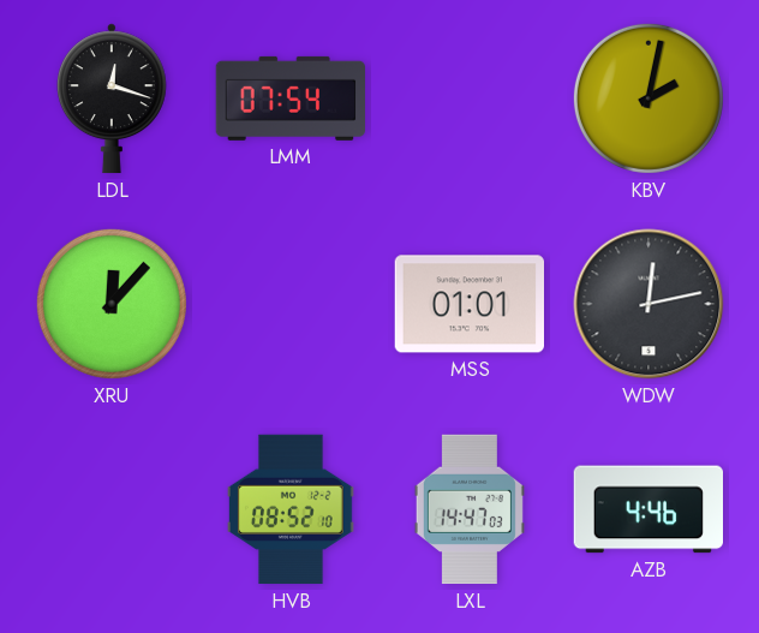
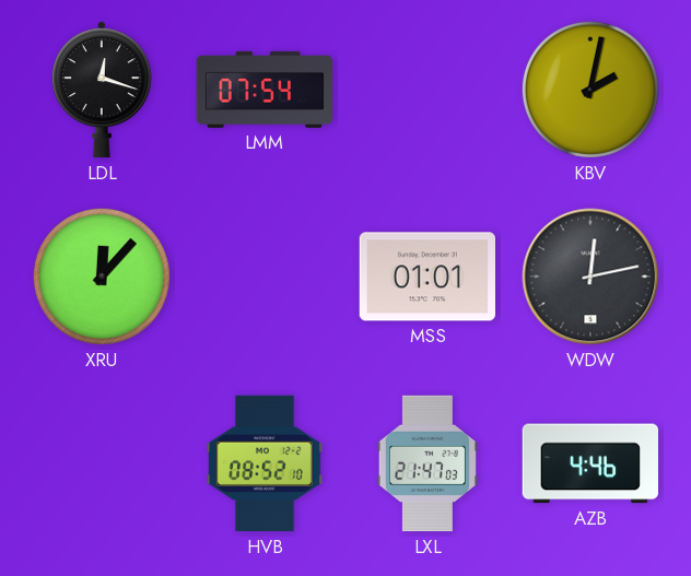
LXL: 14:47 -> 21:47
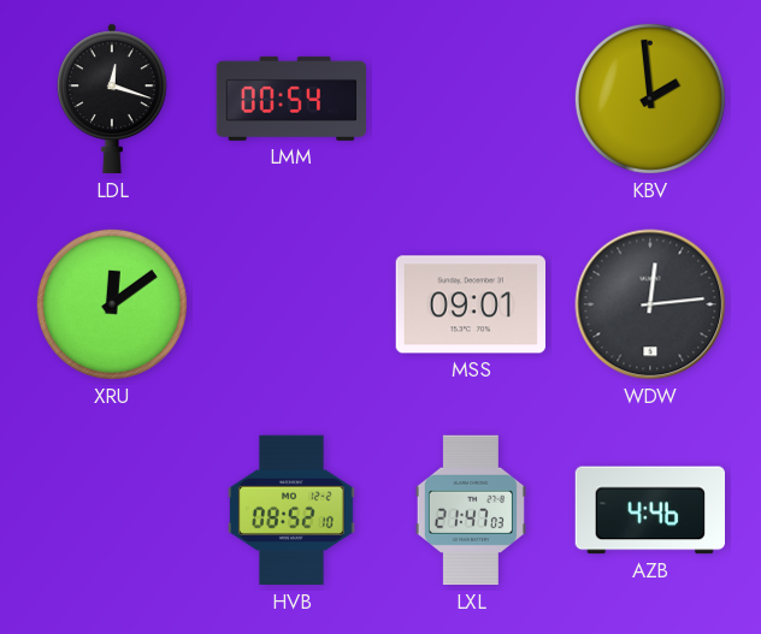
LMM: 07:54 -> 00:54
KBV: 2:02 -> 1:59
XRU: 12:07 -> 12:09
MSS: 01:01 -> 09:01
WDW: 12:13 -> 12:14
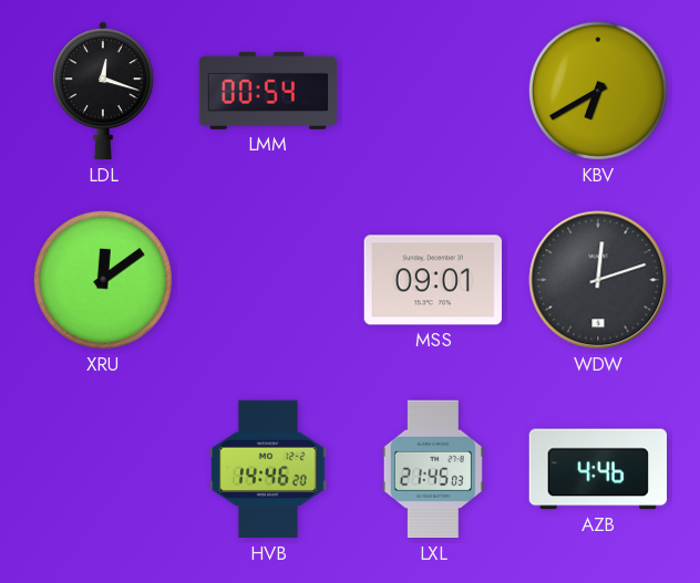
KBV: 1:59 -> 6:40
WDW: 12:14 -> 12:12
HVB: 08:52 -> 14:46
LXL: 21:47 -> 21:45
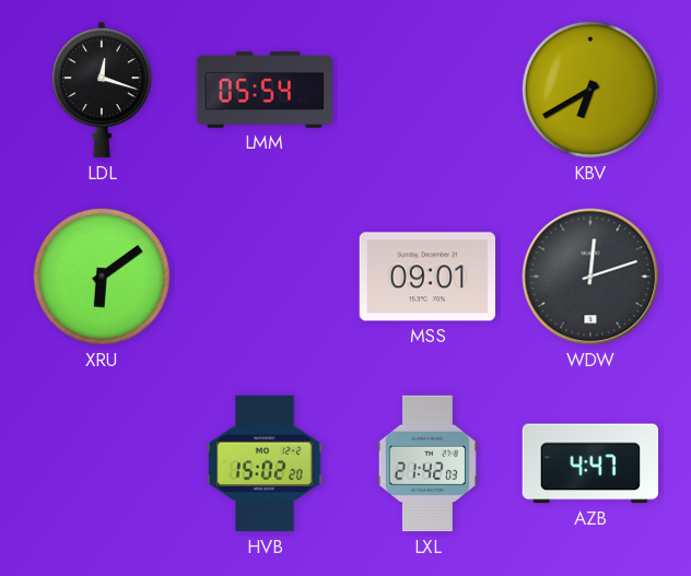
LMM: 00:54 -> 05:54
XRU: 12:09 -> 6:09
HVB: 14:46 -> 15:02
LXL: 21:45 -> 21:42
AZB: 4:46 -> 4:47
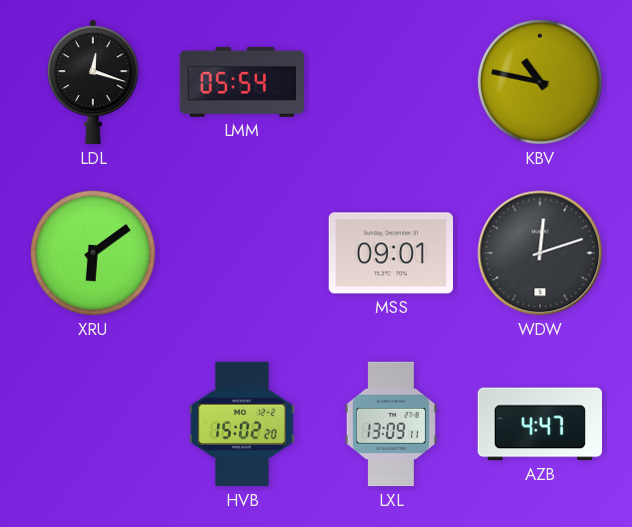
KBV: 6:40 -> 10:47
LXL: 21:42 -> 13:09
